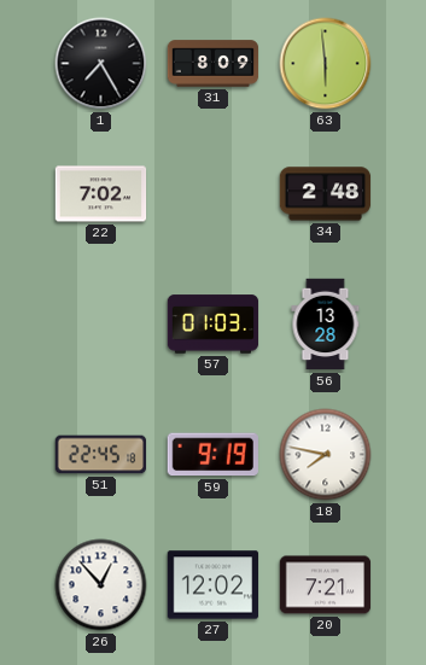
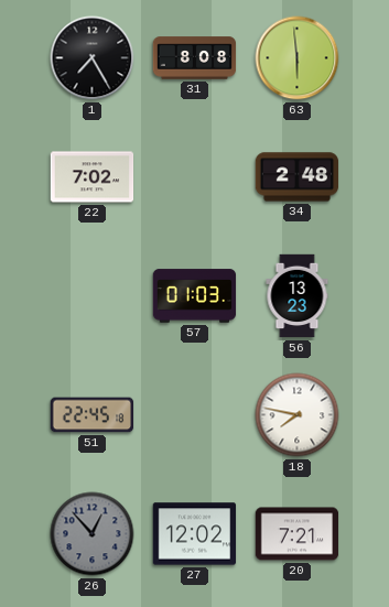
31: 8:09 -> 8:08
56: 13:28 -> 13:23
59: 9:19 -> none
26 dial: white -> grey
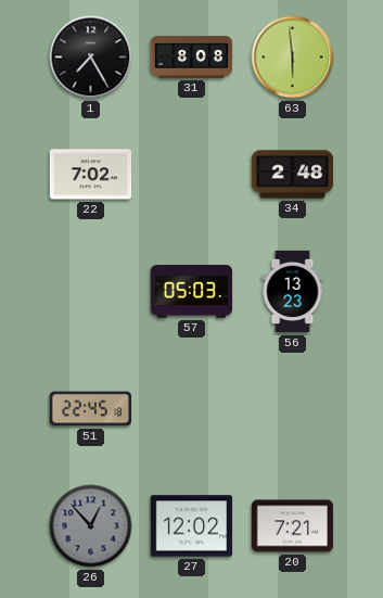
57: 01:03 -> 05:03
18: 7:47 -> none
